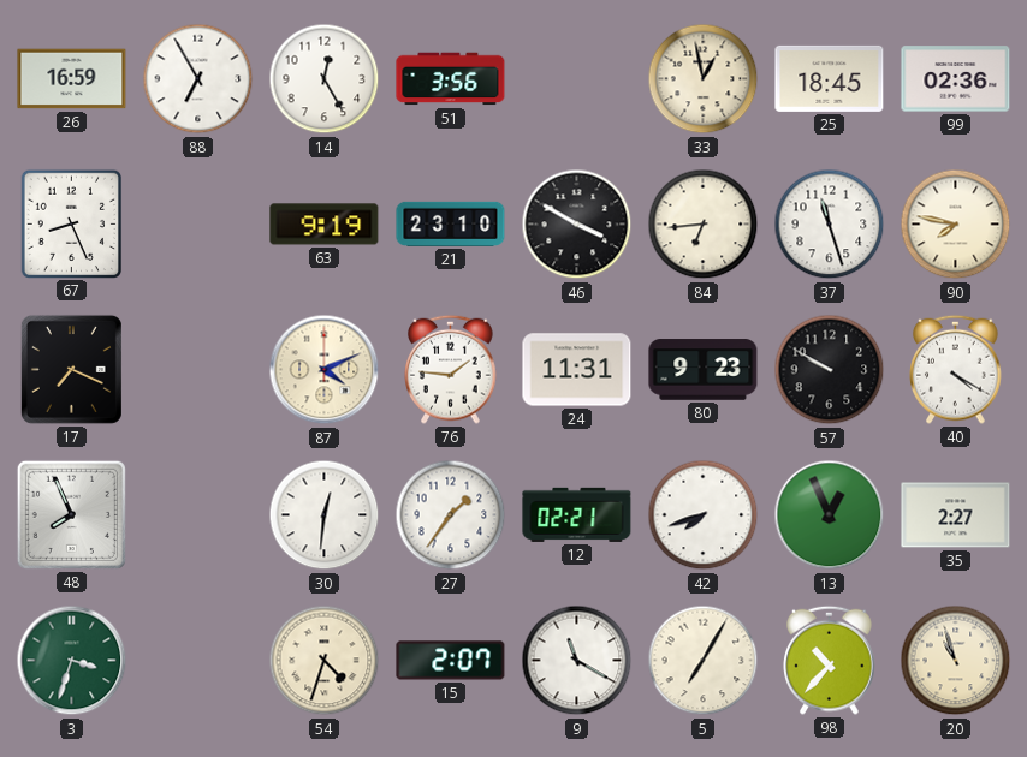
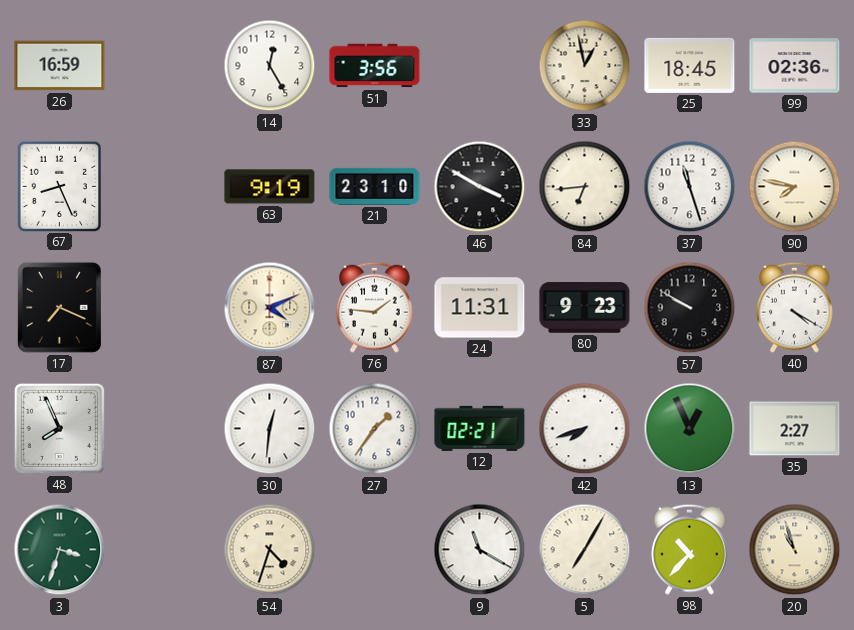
88: 6:55 -> none
15: 2:07 -> none
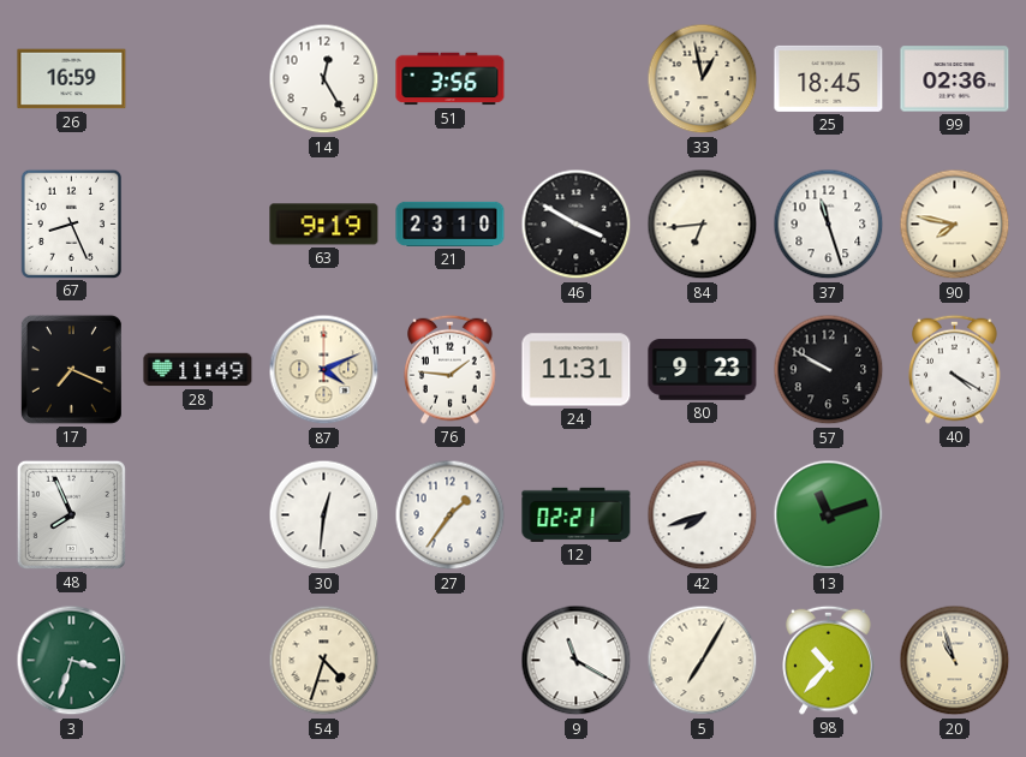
28: none -> 11:49
13: 12:56 -> 11:12
35: 2:27 -> none
